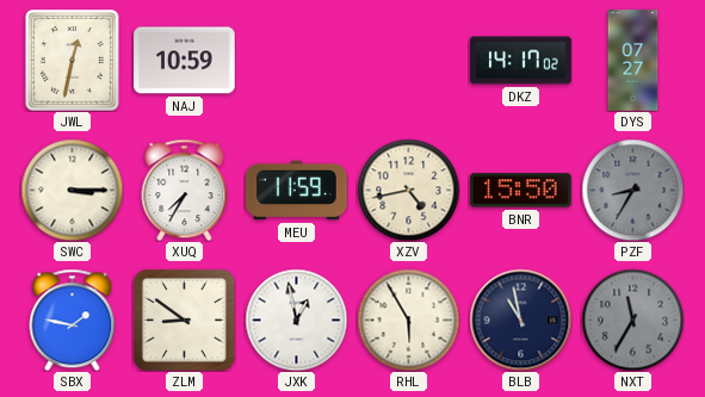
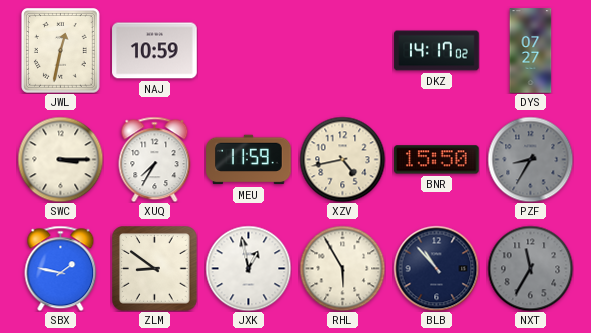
BLB: 10:58 -> 10:53
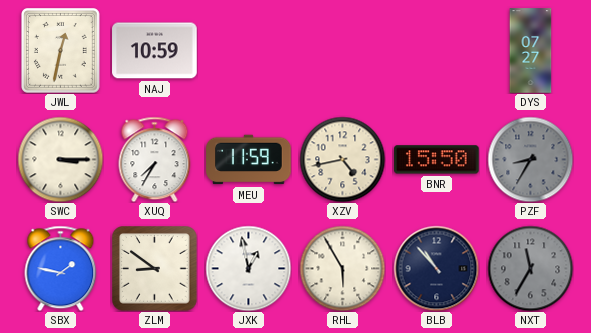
DKZ: 14:17 -> none
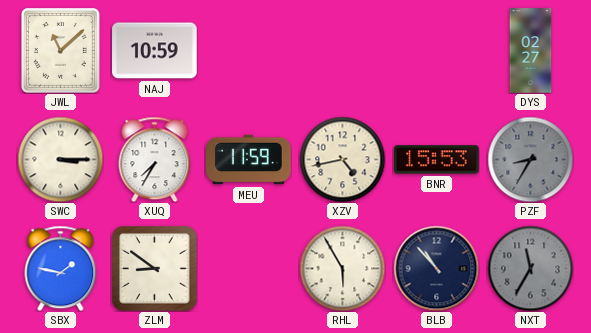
JWL: 12:32 -> 11:08
DYS: 07:27 -> 02:27
BNR: 15:50 -> 15:53
JXK: 12:58 -> none
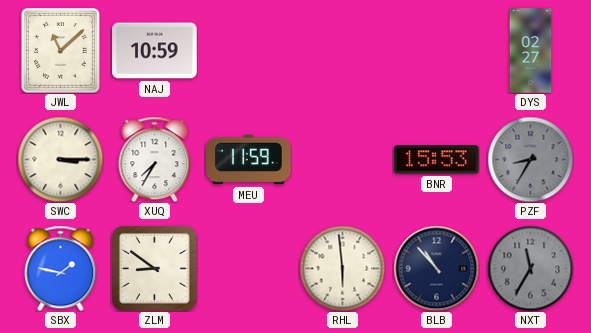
XZV: 4:43 -> none
RHL: 5:55 -> 5:59
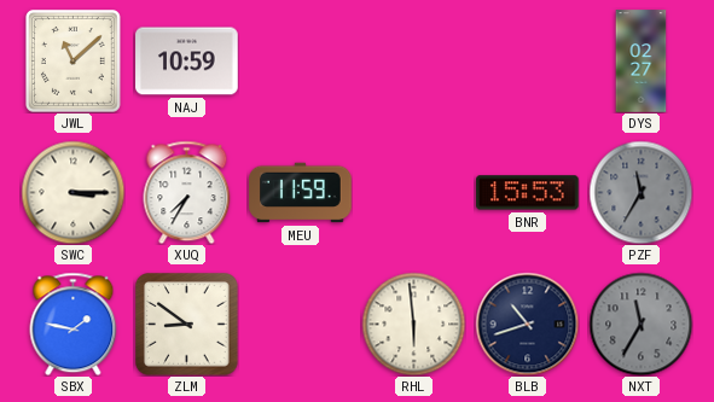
PZF: 8:35 -> 11:35
BLB: 10:53 -> 10:42
